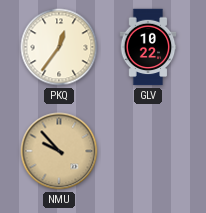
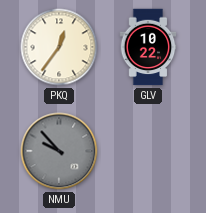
NMU dial: champagne -> grey
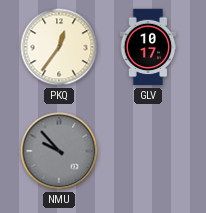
GLV: 10:22 -> 10:17
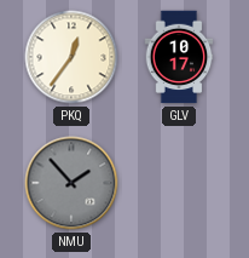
NMU: 9:53 -> 1:53
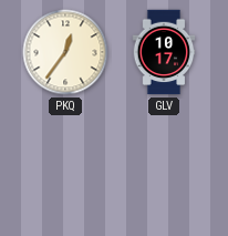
NMU: 1:53 -> none
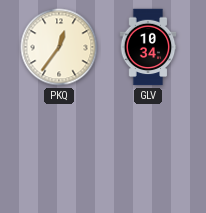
GLV: 10:17 -> 10:34
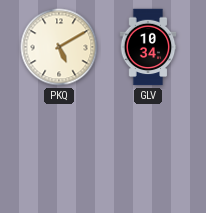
PKQ: 12:36 -> 5:10
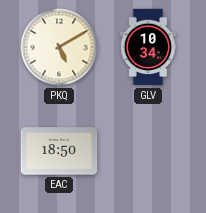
EAC: none -> 18:50
